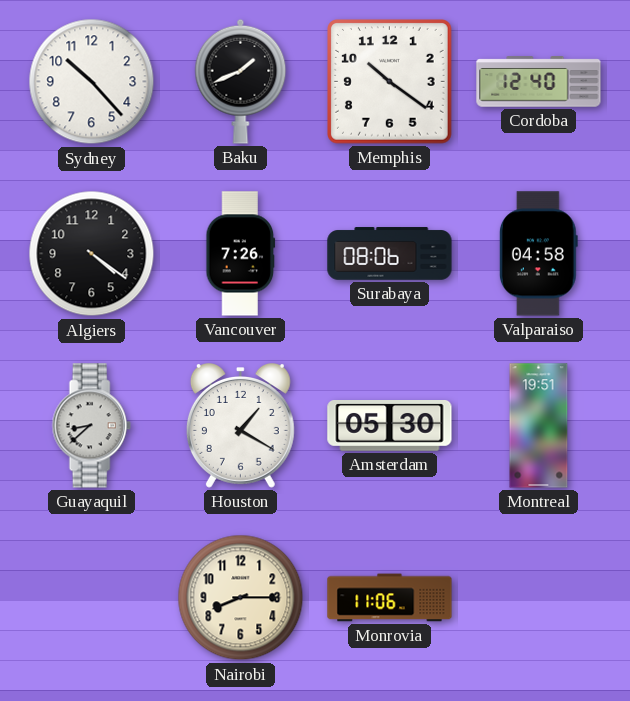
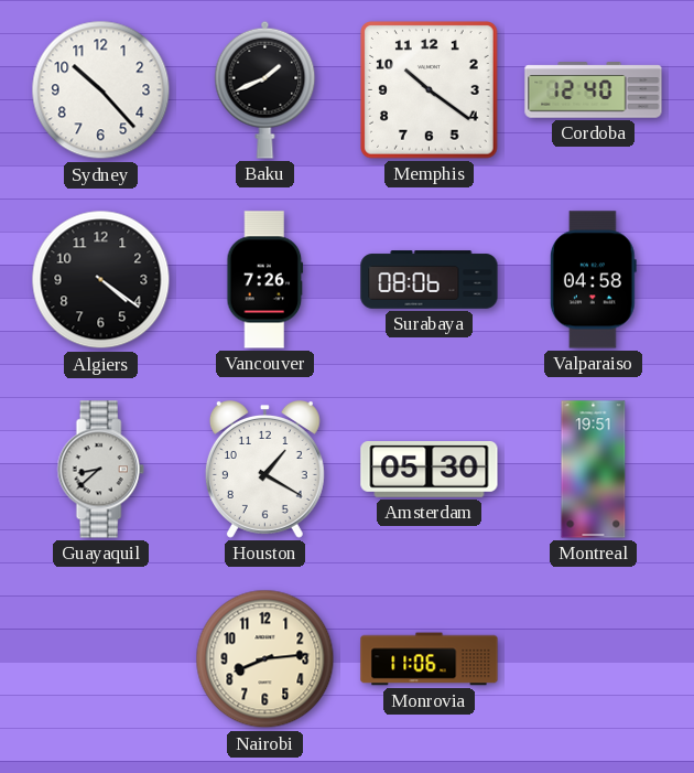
Nairobi: 8:15 -> 8:14
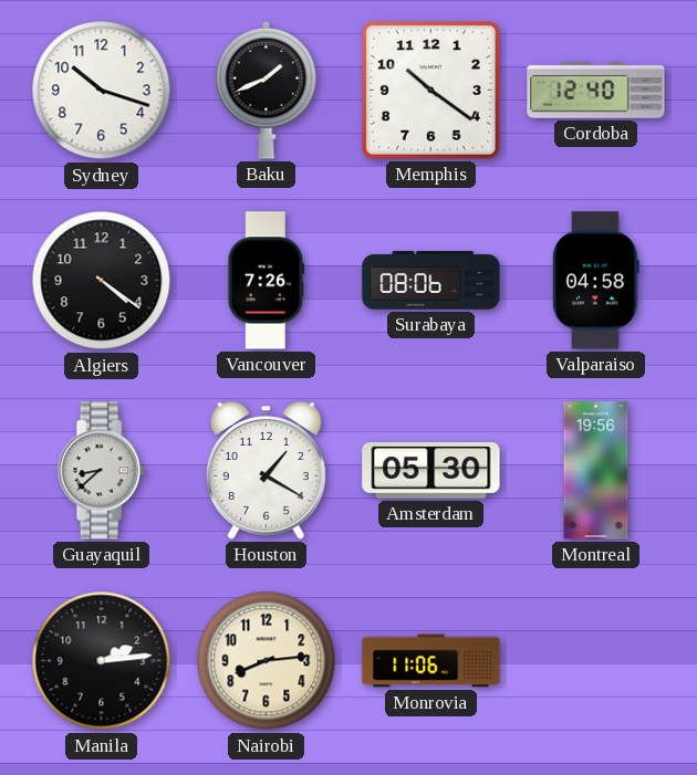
Sydney: 10:23 -> 10:18
Montreal: 19:51 -> 19:56
Manila: none -> 2:14
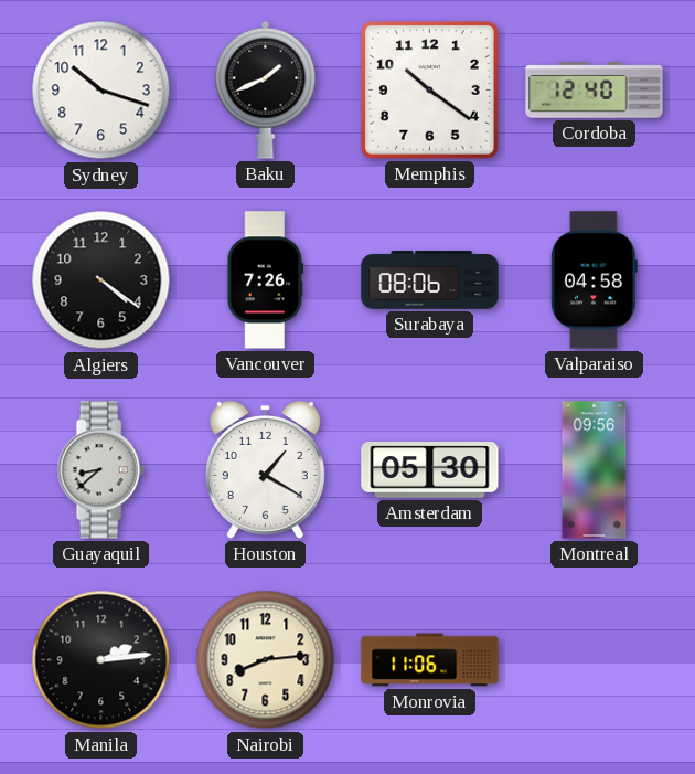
Montreal: 19:56 -> 09:56
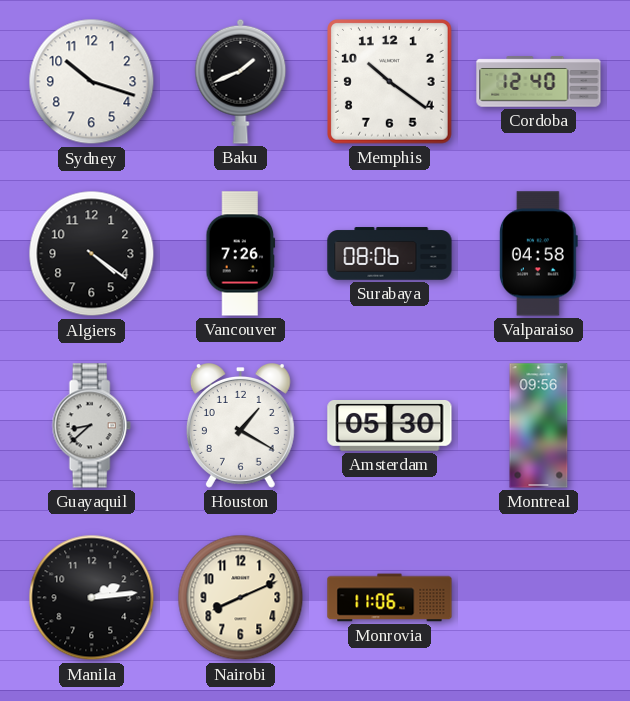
Nairobi: 8:14 -> 8:11
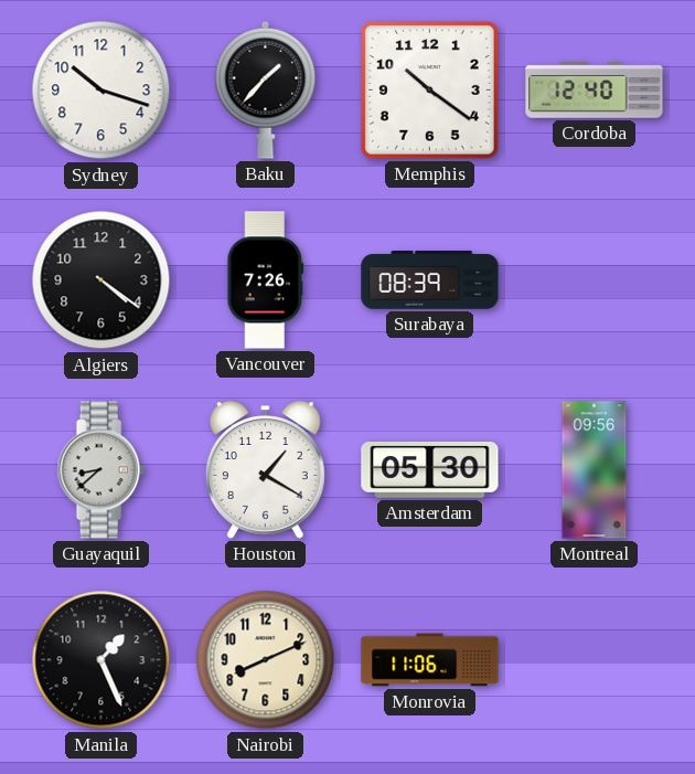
Baku: 1:41 -> 1:37
Surabaya: 08:06 -> 08:39
Valparaiso: 04:58 -> none
Manila: 2:14 -> 1:26
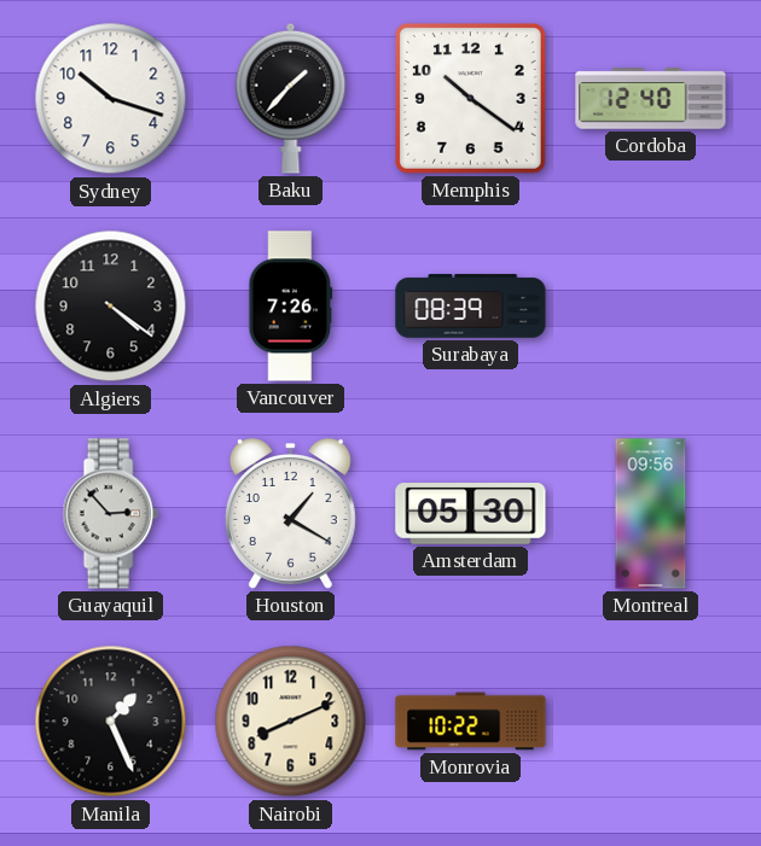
Guayaquil: 8:38 -> 2:53
Monrovia: 11:06 -> 10:22
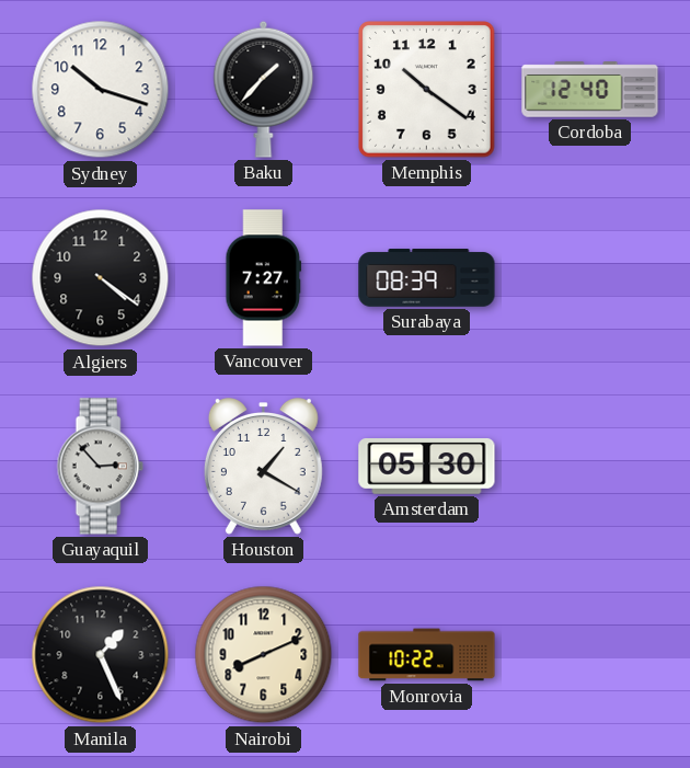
Vancouver: 7:26 -> 7:27
Montreal: 09:56 -> none
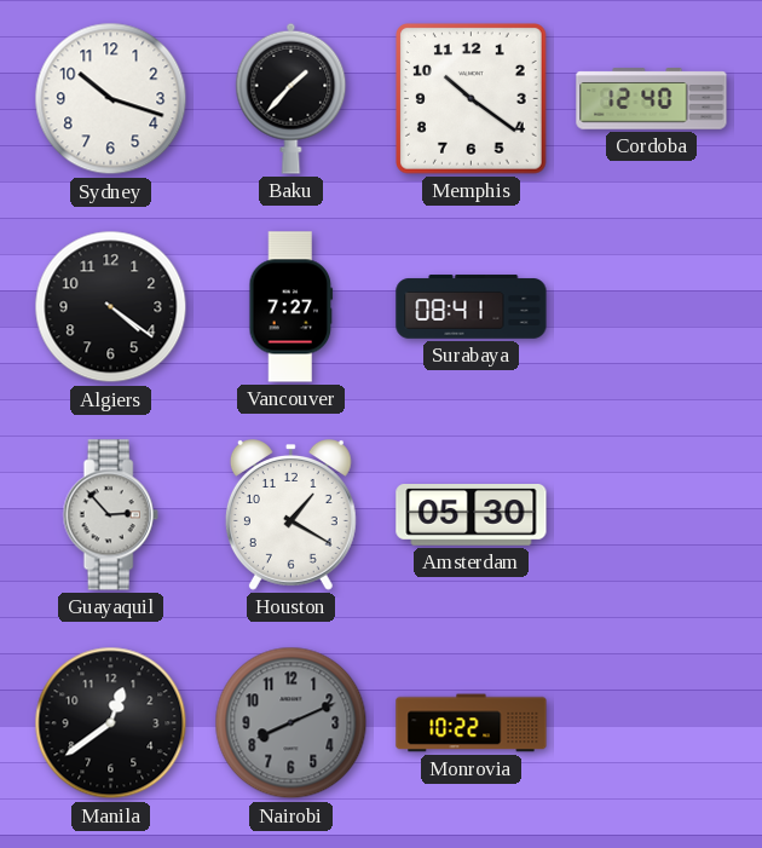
Surabaya: 08:39 -> 08:41
Manila: 1:26 -> 12:39
Nairobi dial: cream -> grey
